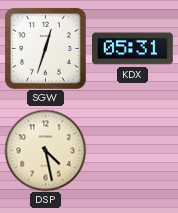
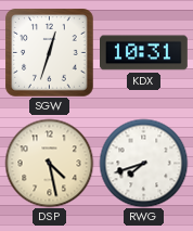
KDX: 05:31 -> 10:31
RWG: none -> 7:42
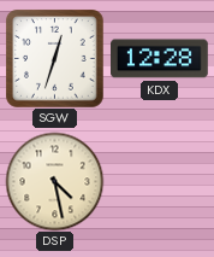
KDX: 10:31 -> 12:28
RWG: 7:42 -> none
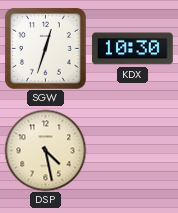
KDX: 12:28 -> 10:30
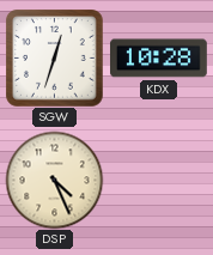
KDX: 10:30 -> 10:28
DSP: 4:28 -> 4:26
